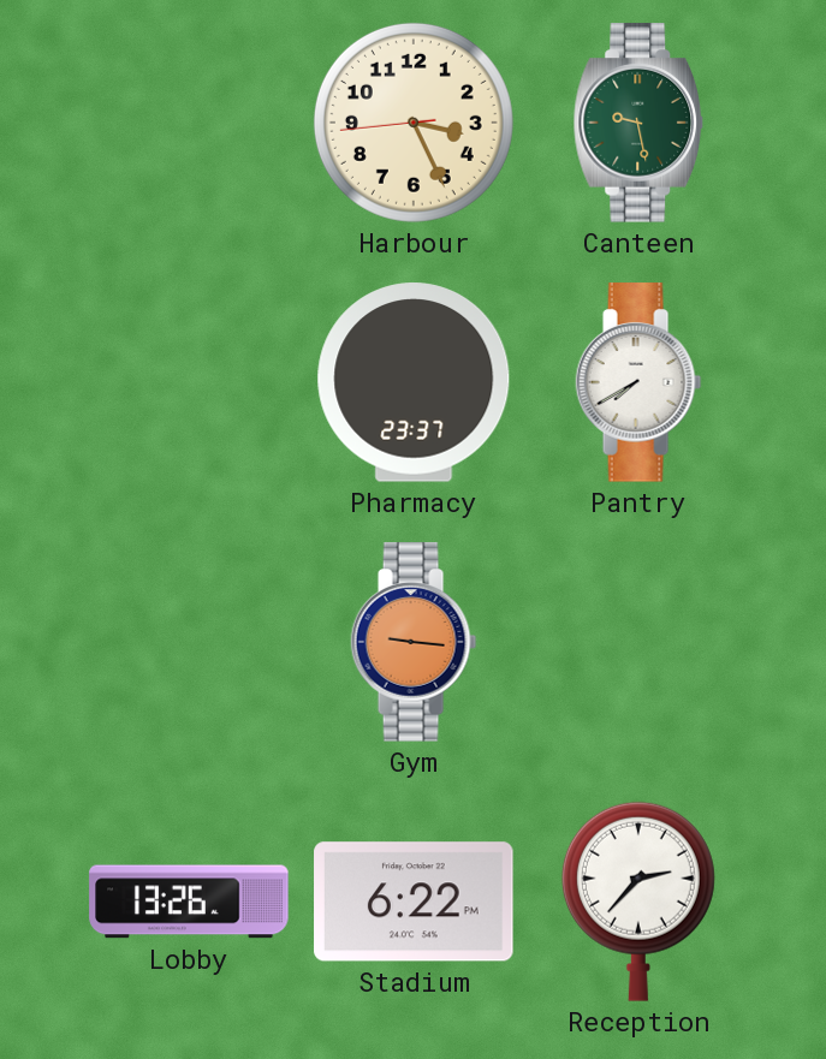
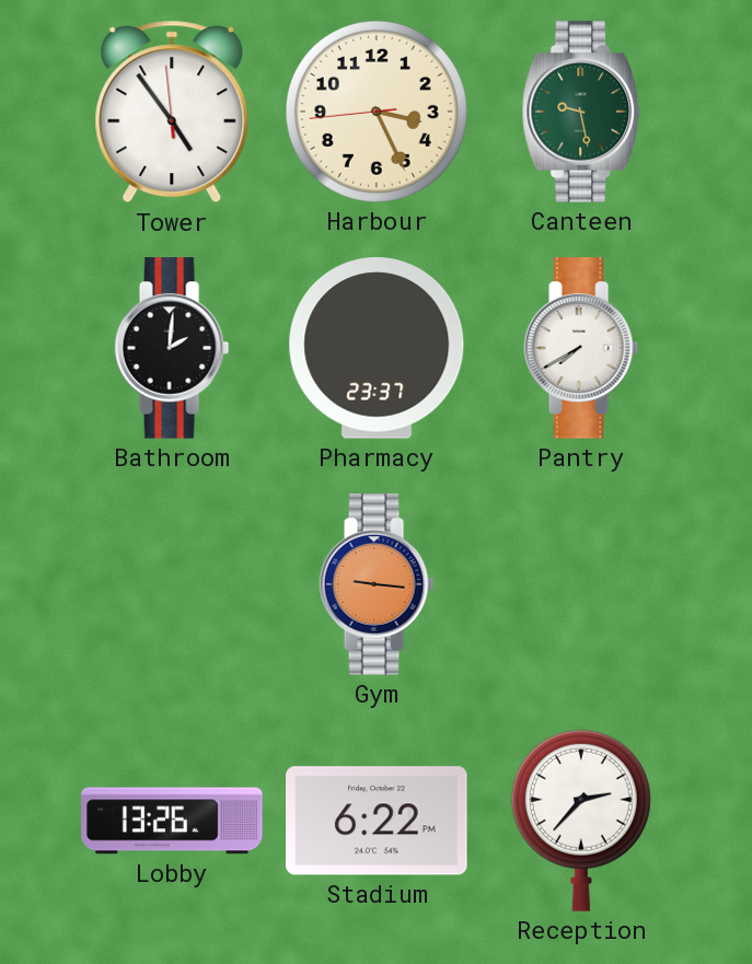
Tower: none -> 4:53
Bathroom: none -> 2:01
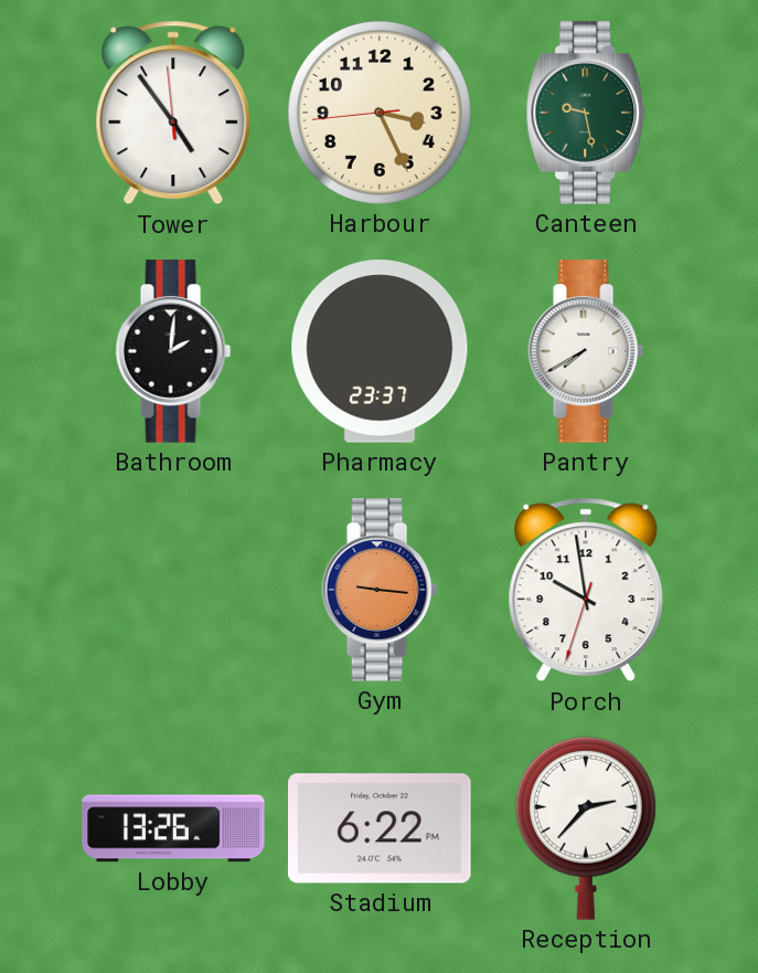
Porch: none -> 9:58
